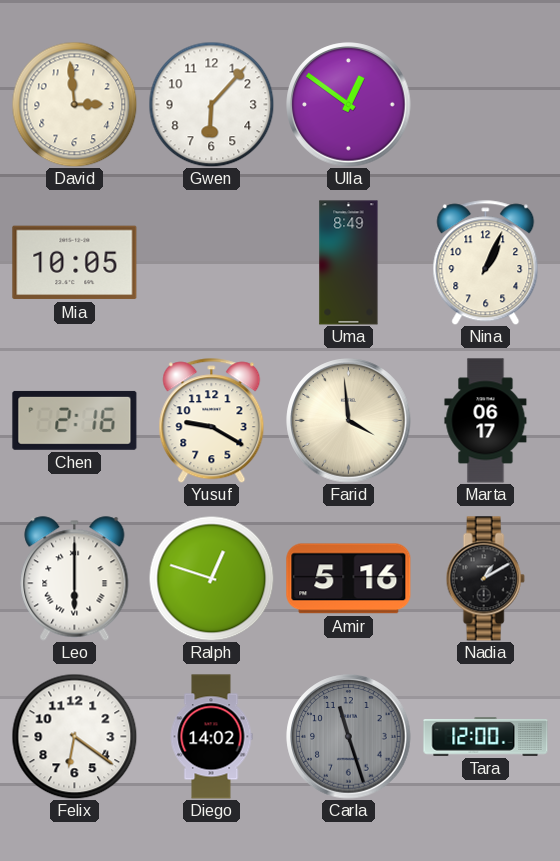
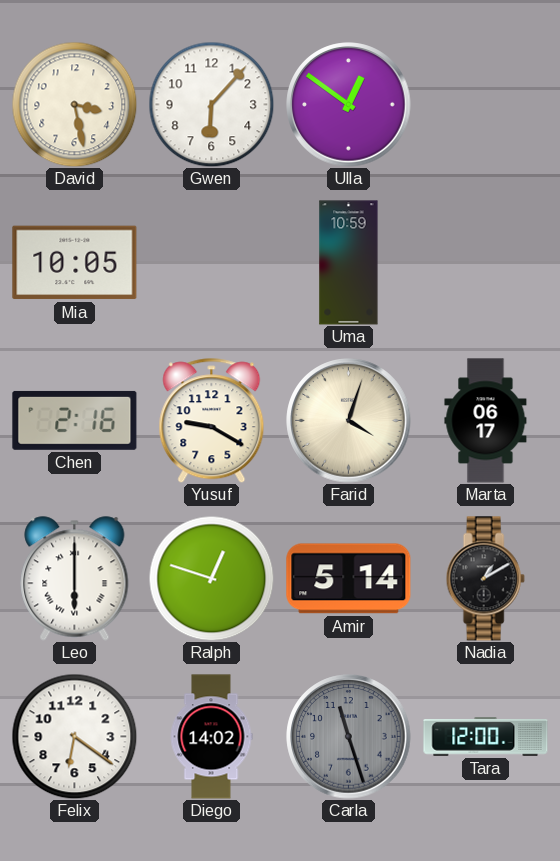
David: 2:59 -> 3:28
Uma: 8:49 -> 10:59
Nina: 1:04 -> none
Farid: 3:59 -> 4:03
Amir: 5:16 -> 5:14
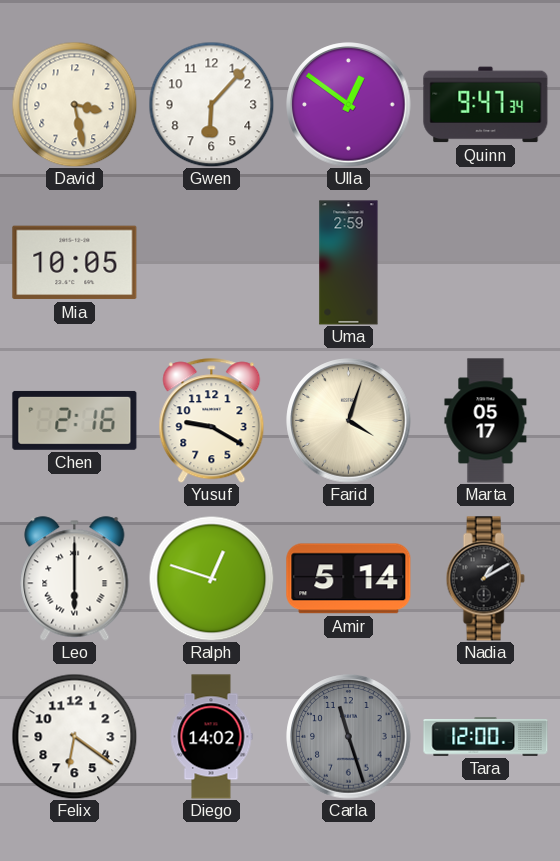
Quinn: none -> 9:47
Uma: 10:59 -> 2:59
Marta: 06:17 -> 05:17
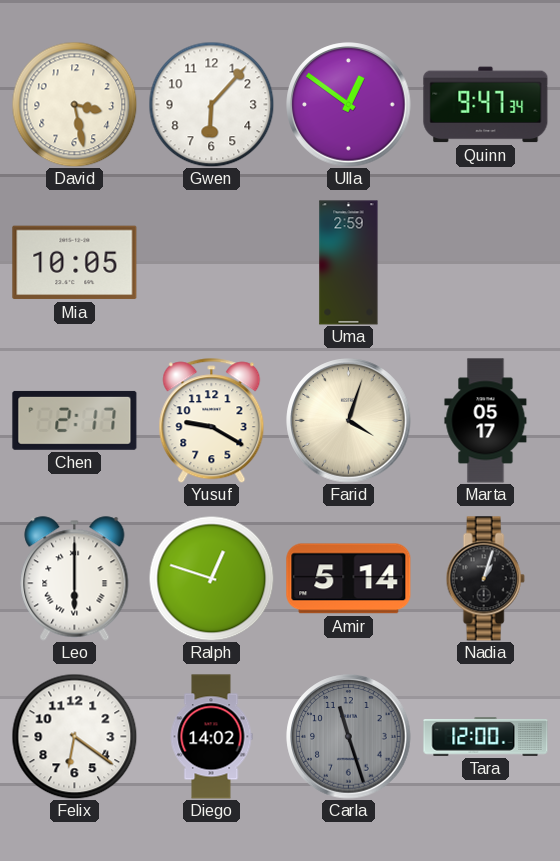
Chen: 2:16 -> 2:17
Nadia: 1:10 -> 1:03
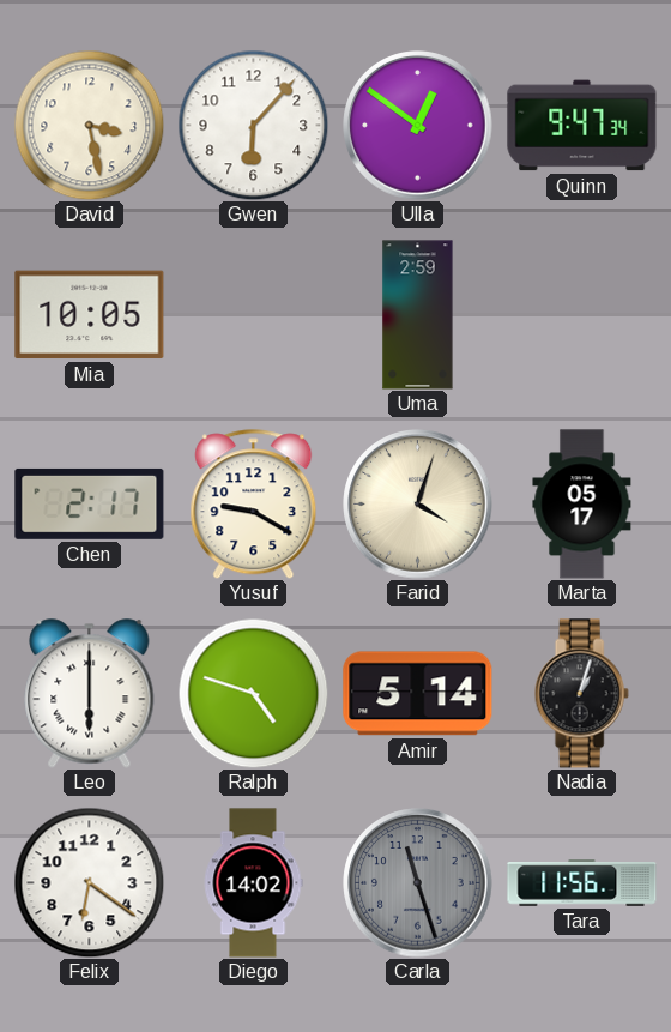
Ralph: 12:48 -> 4:48
Tara: 12:00 -> 11:56
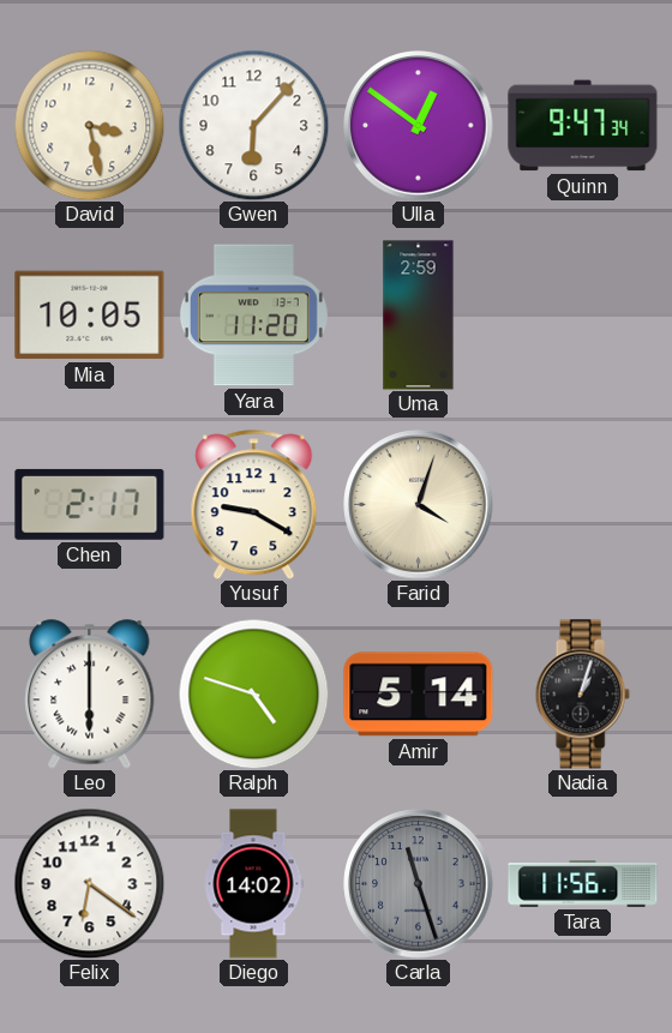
Yara: none -> 11:20
Marta: 05:17 -> none
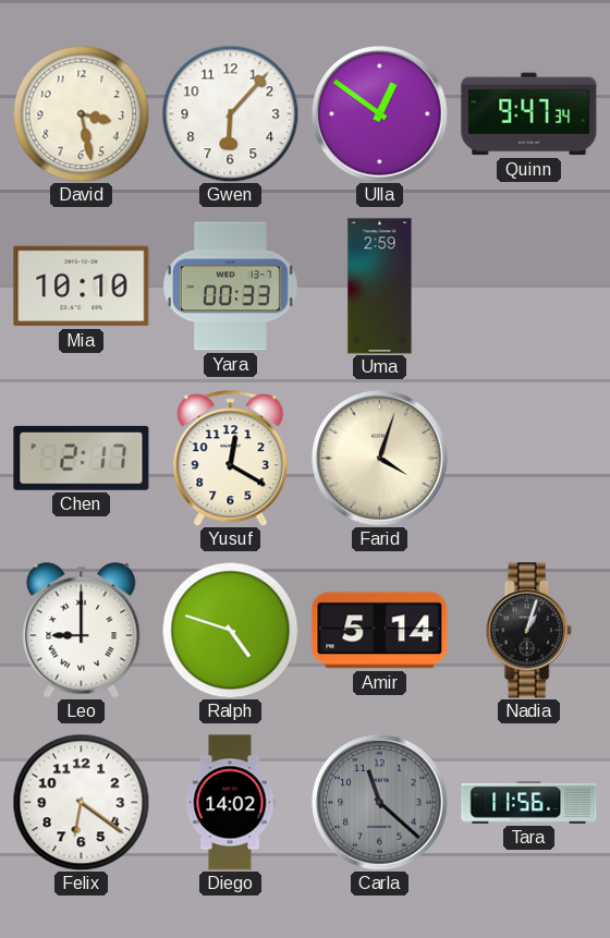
Mia: 10:05 -> 10:10
Yara: 11:20 -> 00:33
Yusuf: 9:20 -> 12:20
Leo: 6:00 -> 9:00
Carla: 11:27 -> 11:22
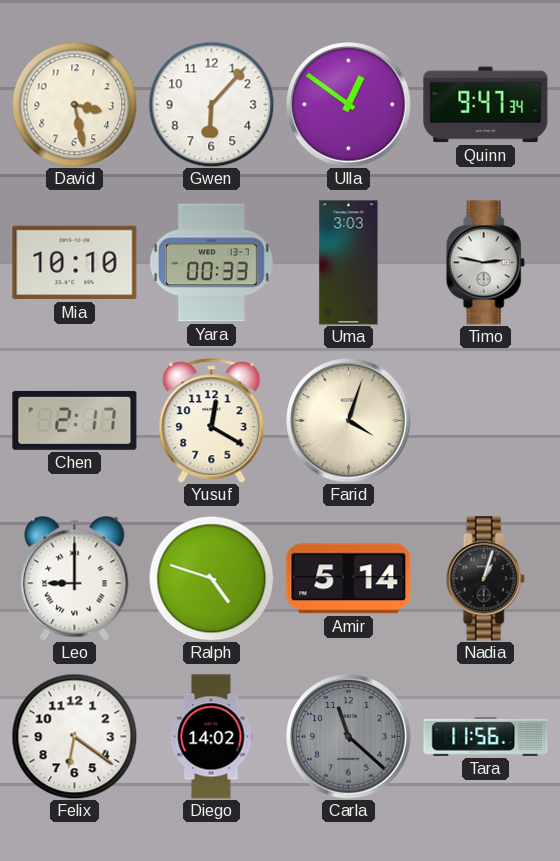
Uma: 2:59 -> 3:03
Timo: none -> 2:47
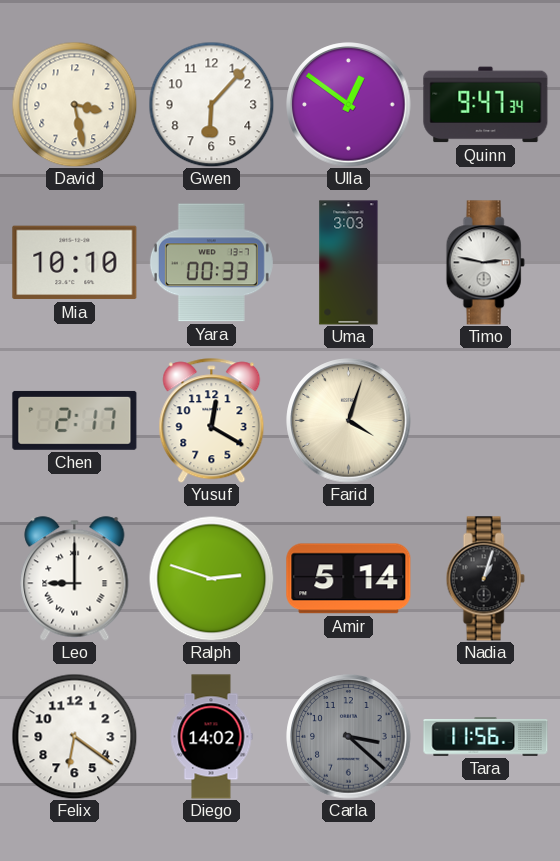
Ralph: 4:48 -> 2:48
Carla: 11:22 -> 3:22
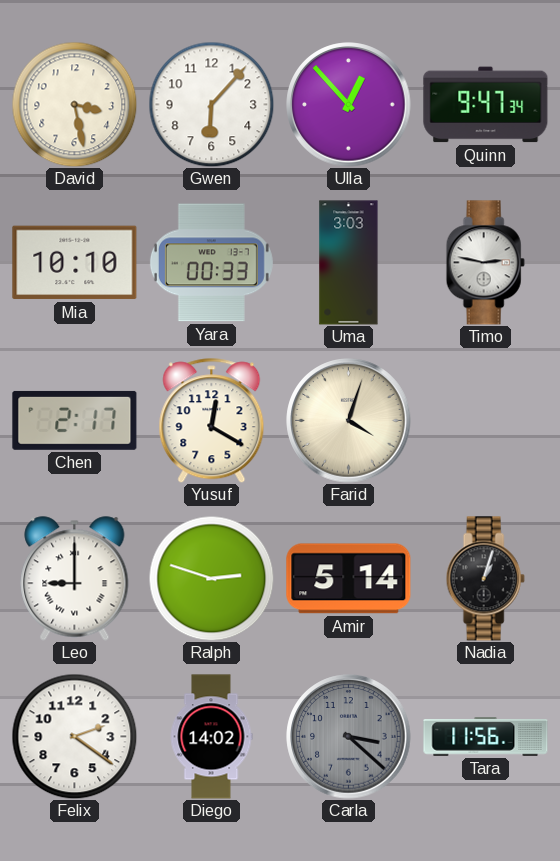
Ulla: 12:51 -> 12:53
Felix: 6:21 -> 2:21
